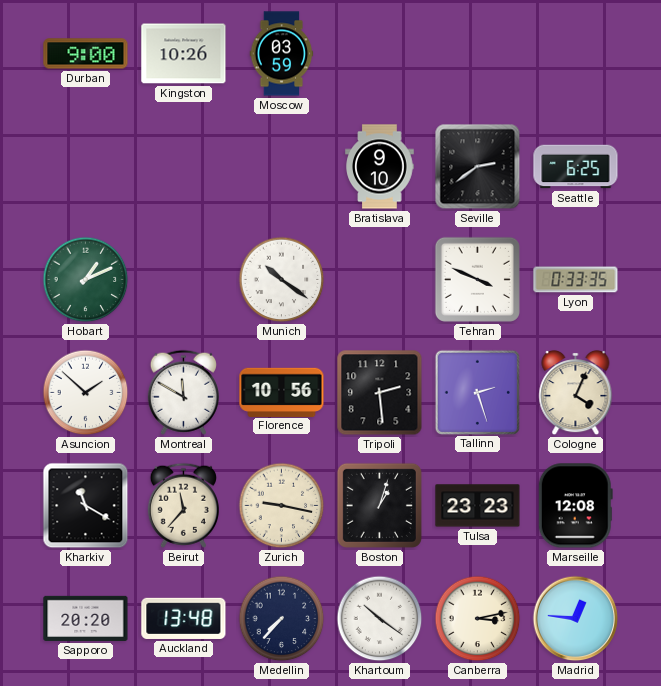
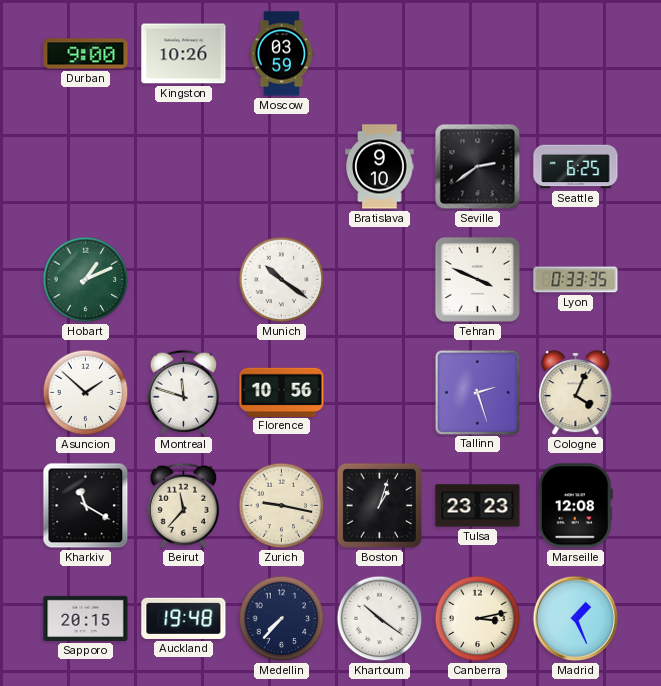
Montreal: 11:50 -> 11:48
Tripoli: 2:29 -> none
Sapporo: 20:20 -> 20:15
Auckland: 13:48 -> 19:48
Madrid: 12:46 -> 1:26
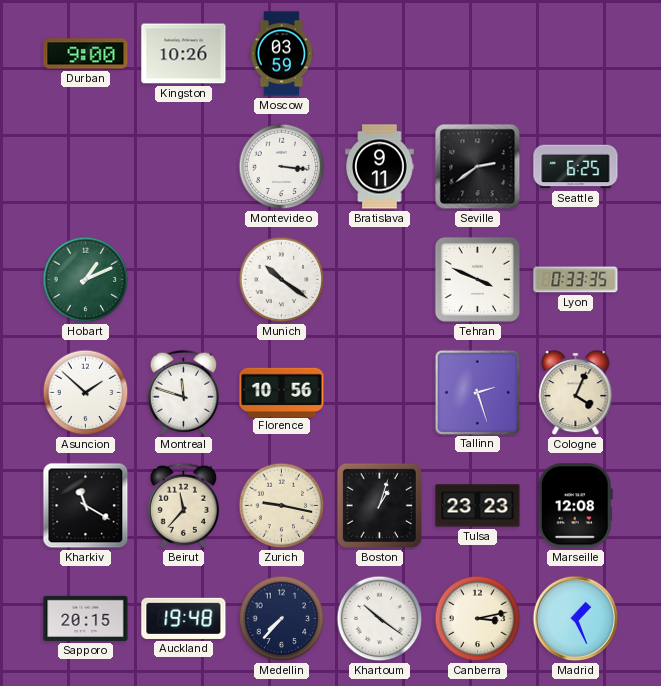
Montevideo: none -> 3:16
Bratislava: 9:10 -> 9:11
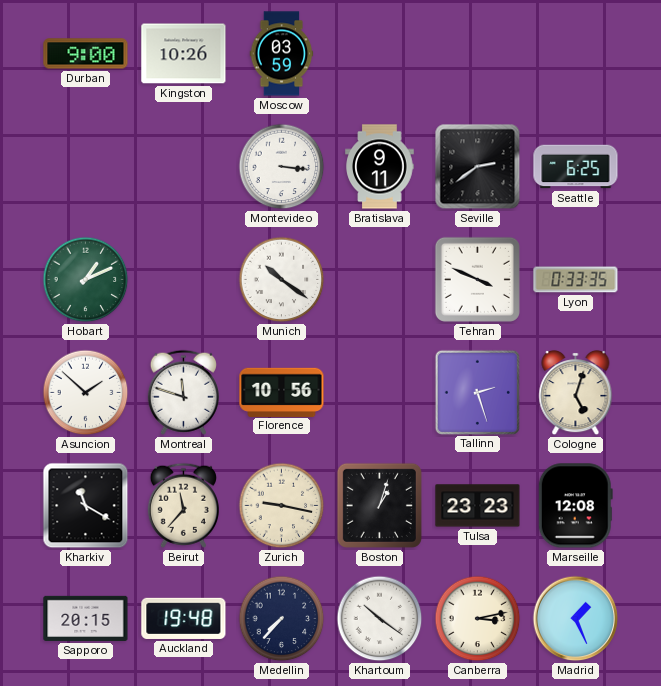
Cologne: 4:04 -> 5:03
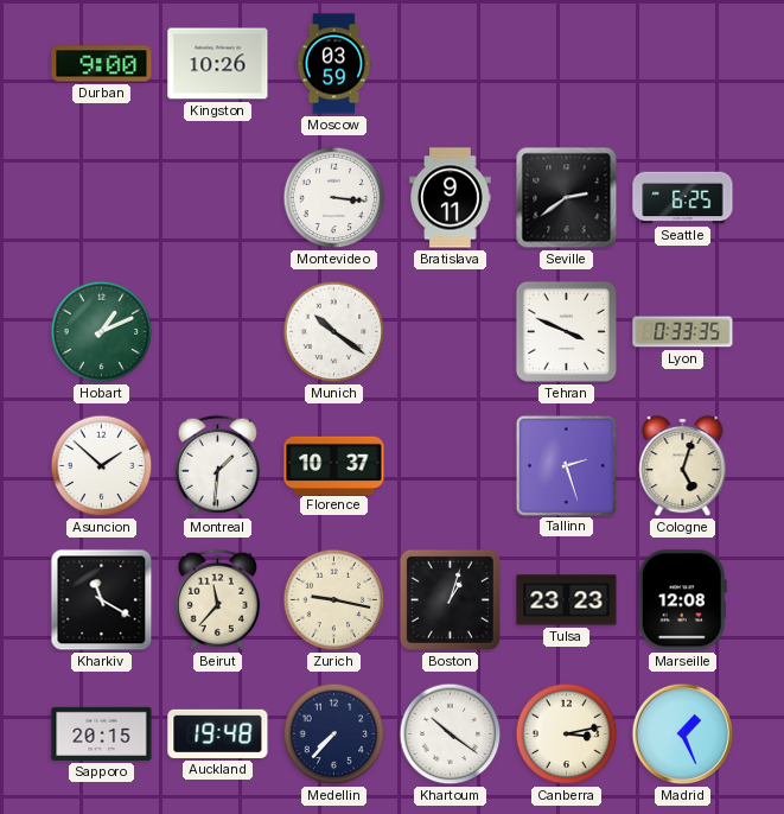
Montreal: 11:48 -> 1:31
Florence: 10:56 -> 10:37
